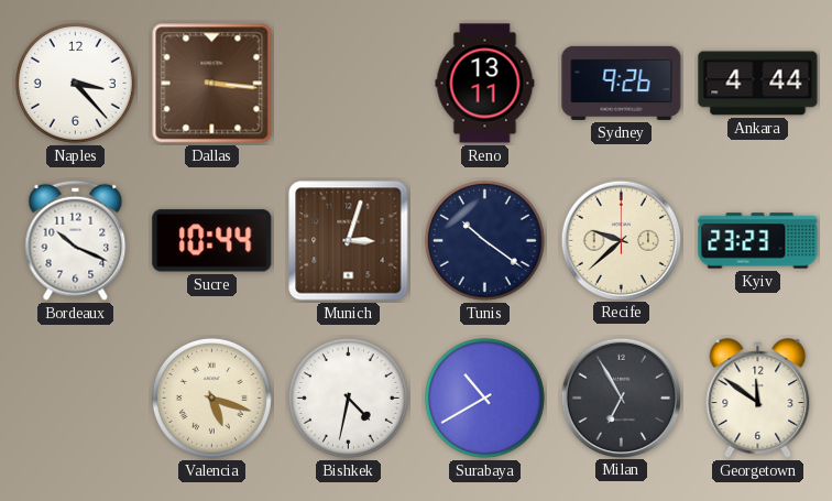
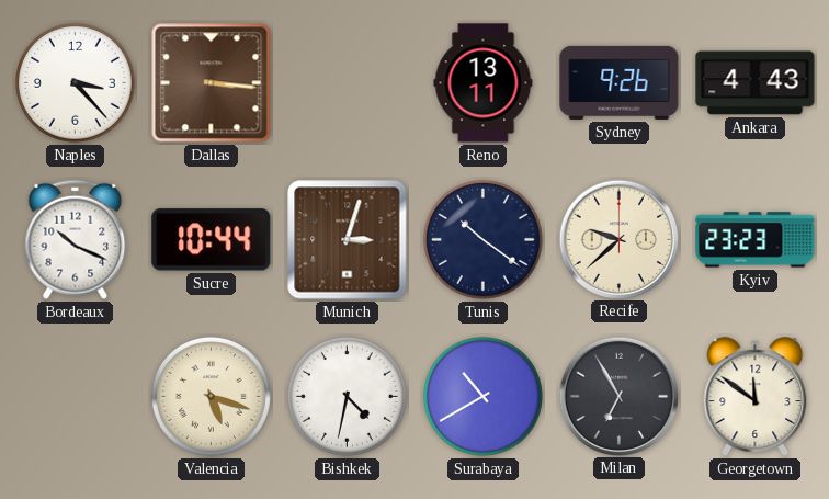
Ankara: 4:44 -> 4:43
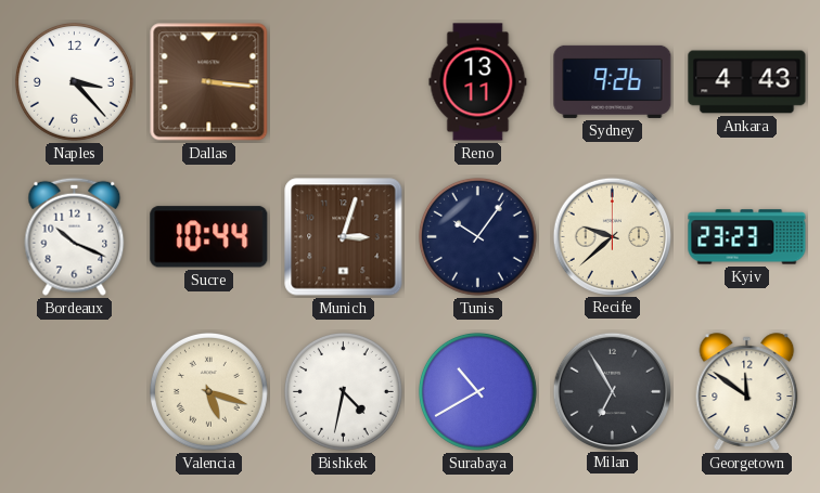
Tunis: 10:21 -> 10:06
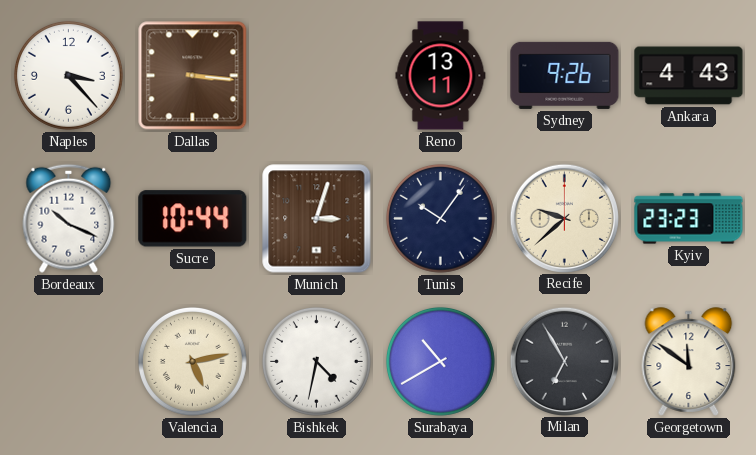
Valencia: 5:18 -> 5:13
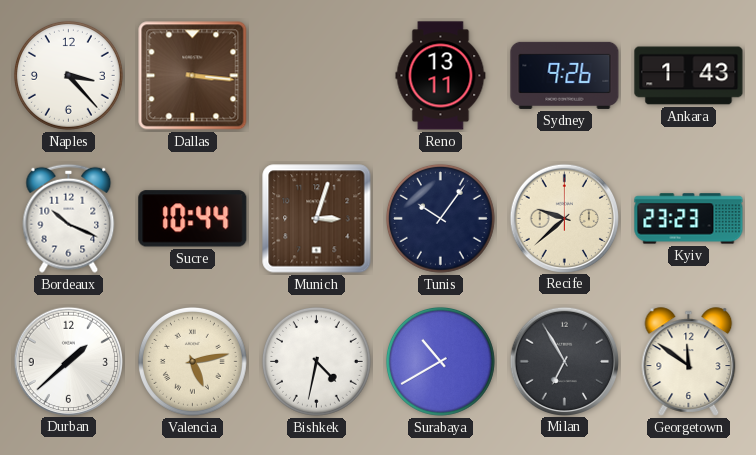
Ankara: 4:43 -> 1:43
Durban: none -> 1:38
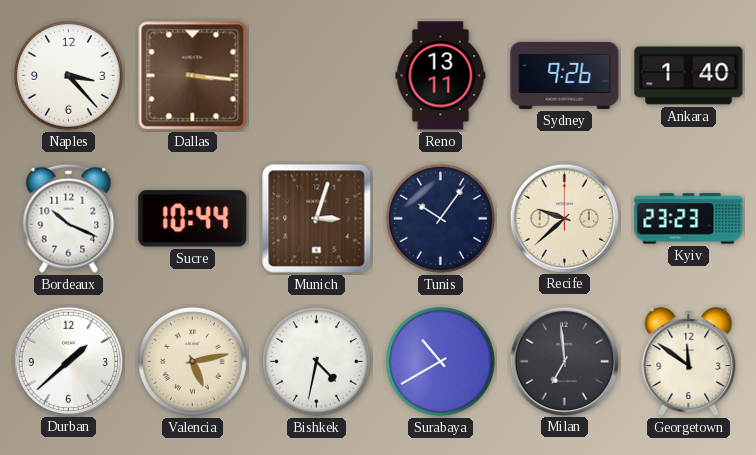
Ankara: 1:43 -> 1:40
Milan: 6:55 -> 6:59
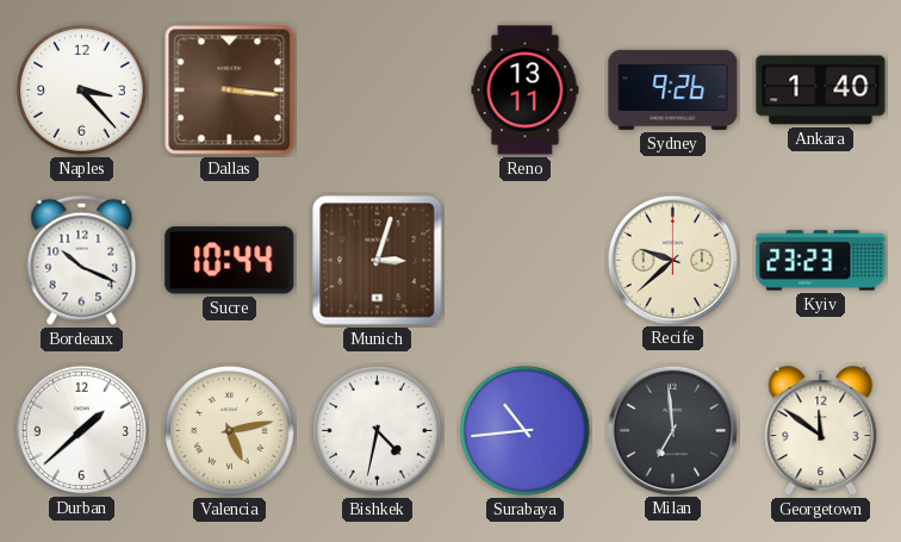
Tunis: 10:06 -> none
Surabaya: 10:40 -> 10:44
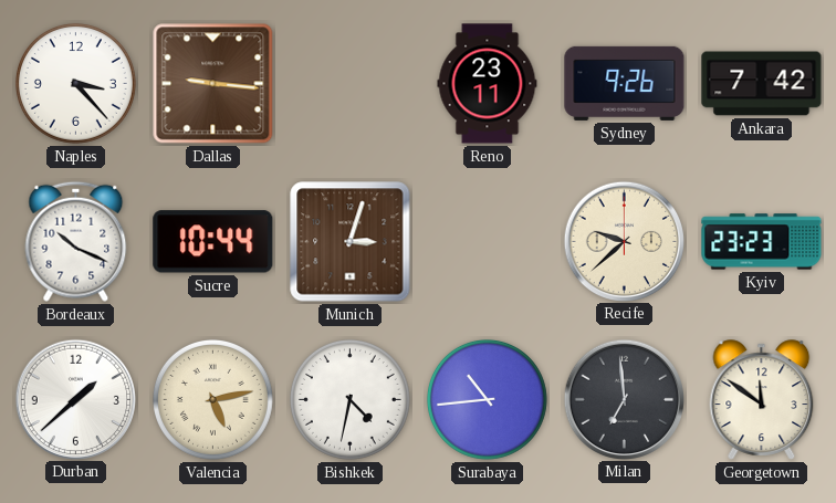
Dallas: 3:16 -> 9:16
Reno: 13:11 -> 23:11
Ankara: 1:40 -> 7:42
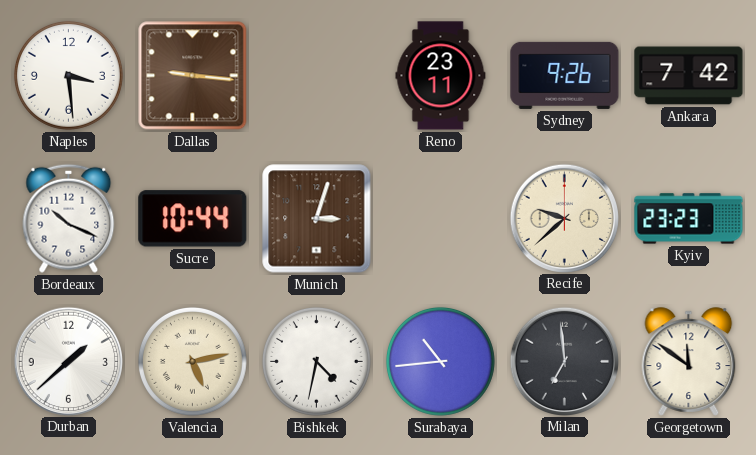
Naples: 3:23 -> 3:29
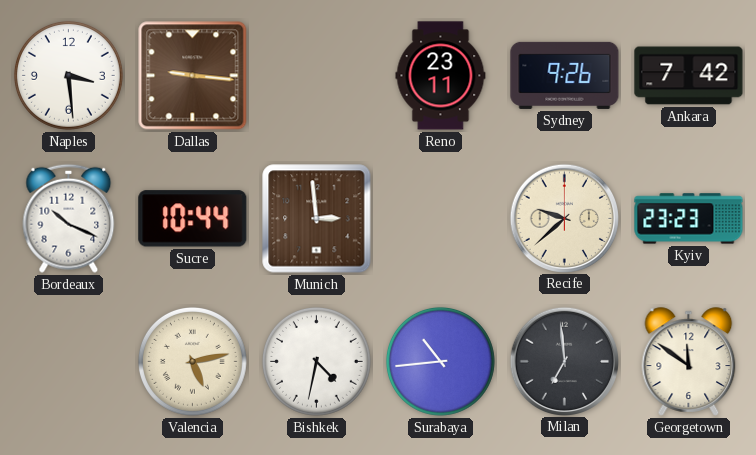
Munich: 3:03 -> 2:59
Durban: 1:38 -> none
